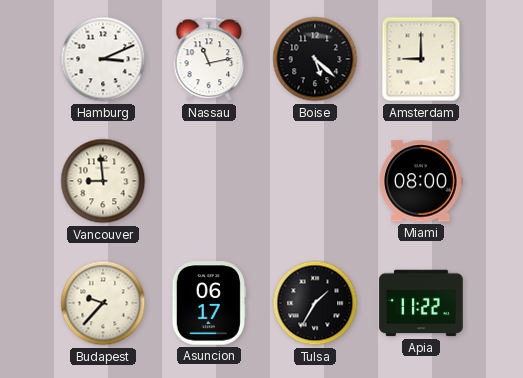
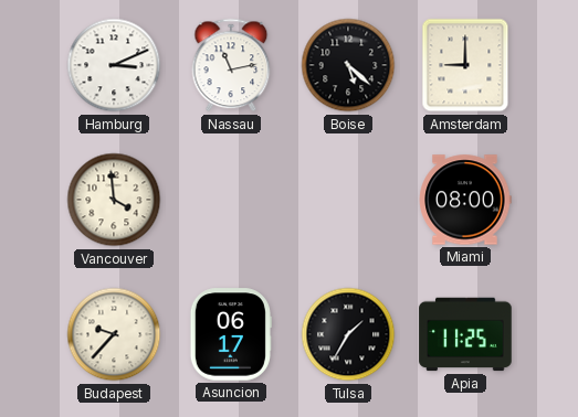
Vancouver: 8:59 -> 3:59
Apia: 11:22 -> 11:25
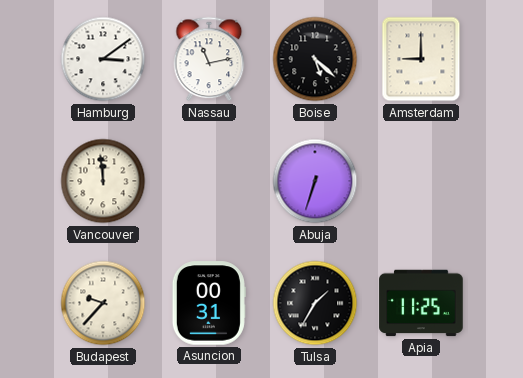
Hamburg: 3:11 -> 3:09
Vancouver: 3:59 -> 11:59
Abuja: none -> 6:33
Miami: 08:00 -> none
Asuncion: 06:17 -> 00:31
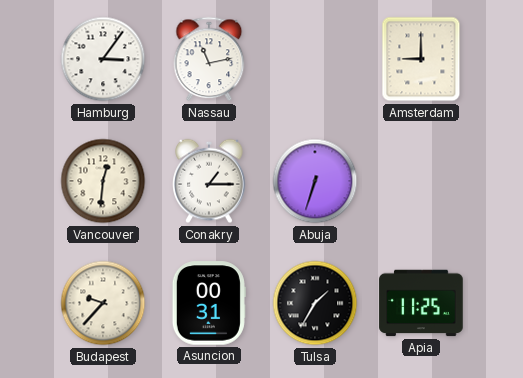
Hamburg: 3:09 -> 3:06
Boise: 5:22 -> none
Vancouver: 11:59 -> 12:31
Conakry: none -> 1:15
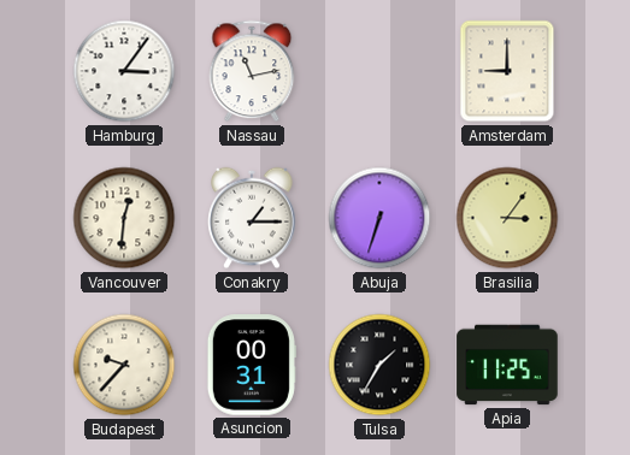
Brasilia: none -> 3:06
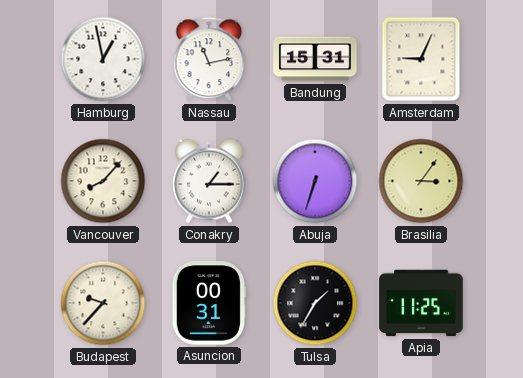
Hamburg: 3:06 -> 12:58
Bandung: none -> 15:31
Amsterdam: 9:00 -> 9:04
Vancouver: 12:31 -> 8:07
